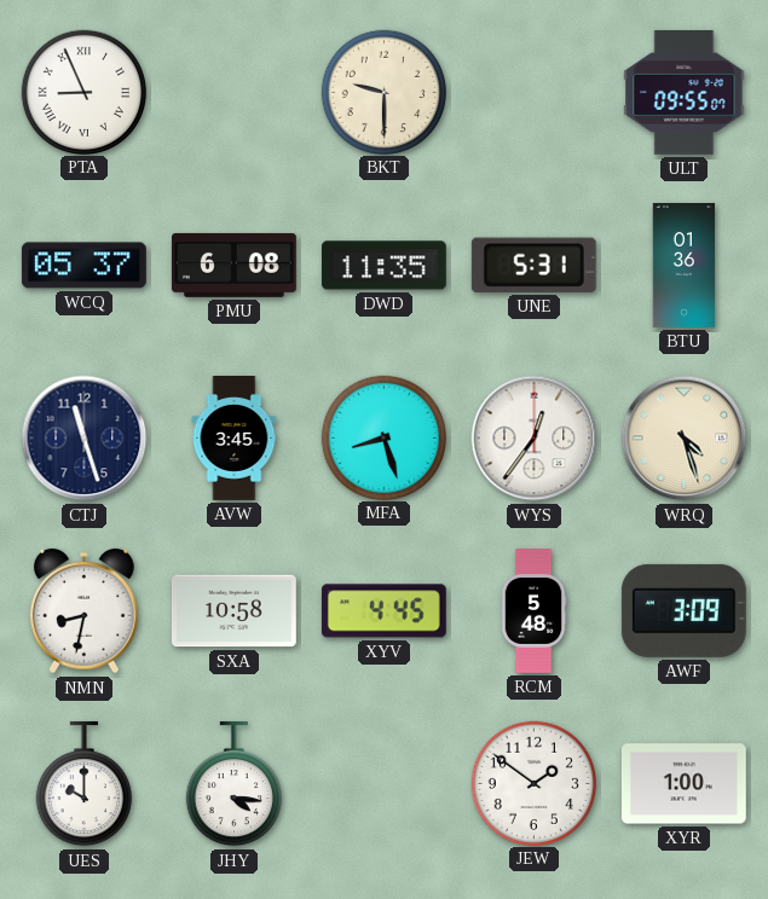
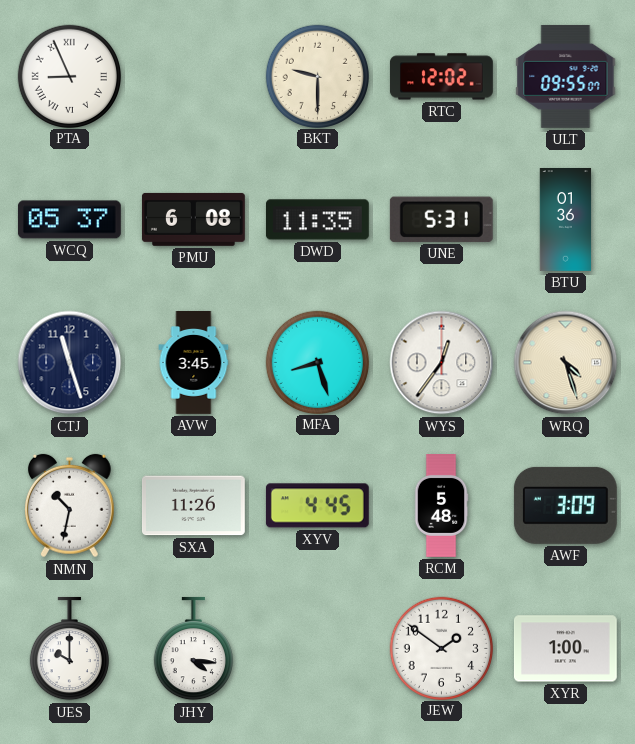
RTC: none -> 12:02
NMN: 8:32 -> 10:32
SXA: 10:58 -> 11:26
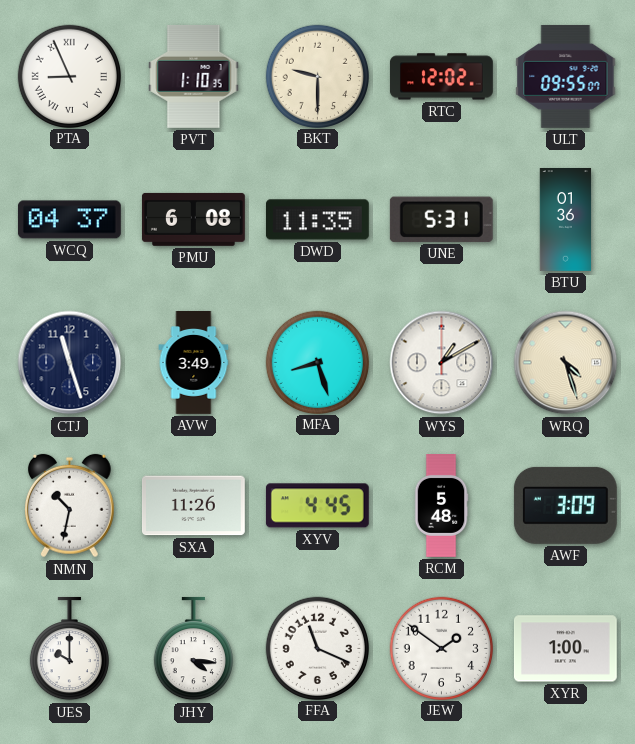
PVT: none -> 1:10
WCQ: 05:37 -> 04:37
AVW: 3:45 -> 3:49
WYS: 12:36 -> 1:10
FFA: none -> 11:19
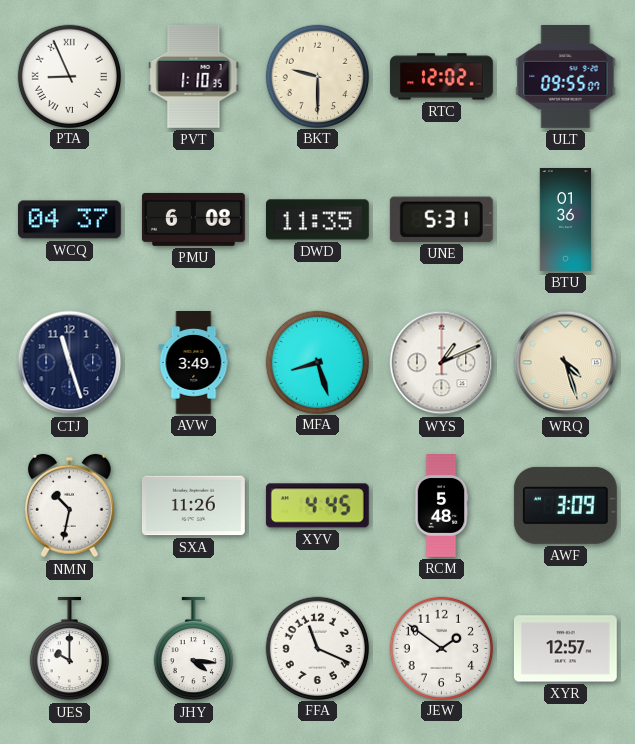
WYS: 1:10 -> 1:11
XYR: 1:00 -> 12:57
